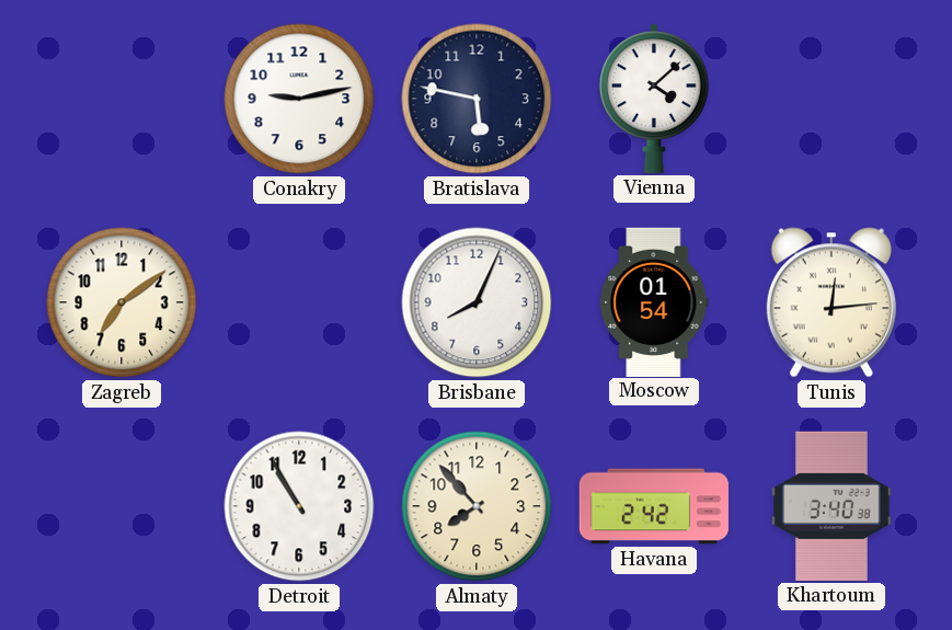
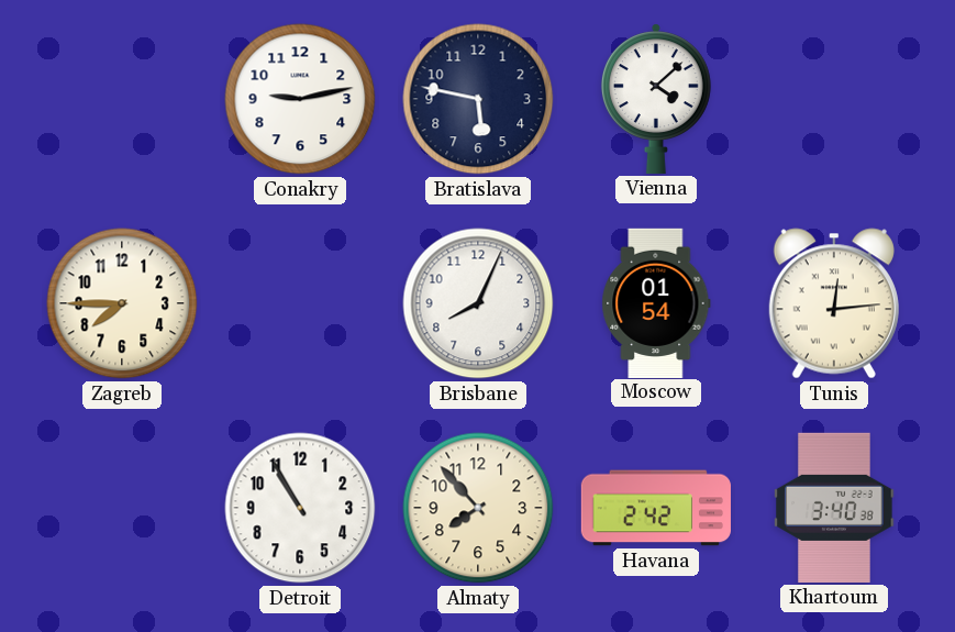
Zagreb: 7:09 -> 7:45
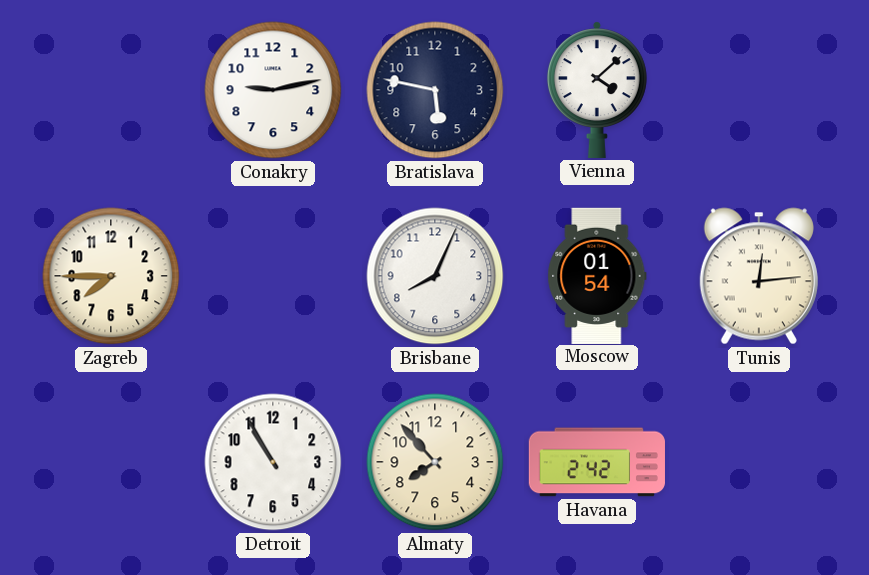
Khartoum: 3:40 -> none
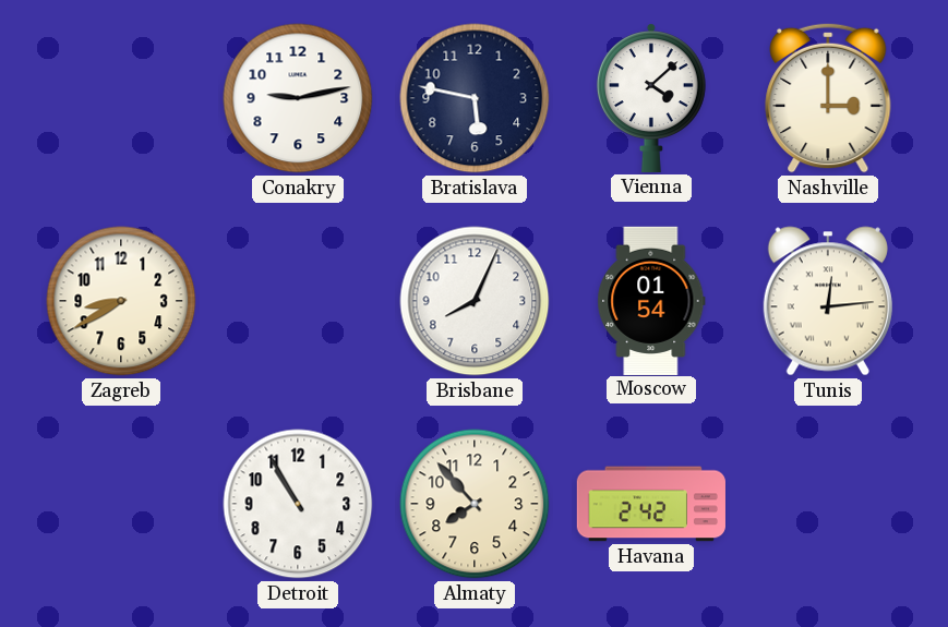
Nashville: none -> 3:00
Zagreb: 7:45 -> 8:40
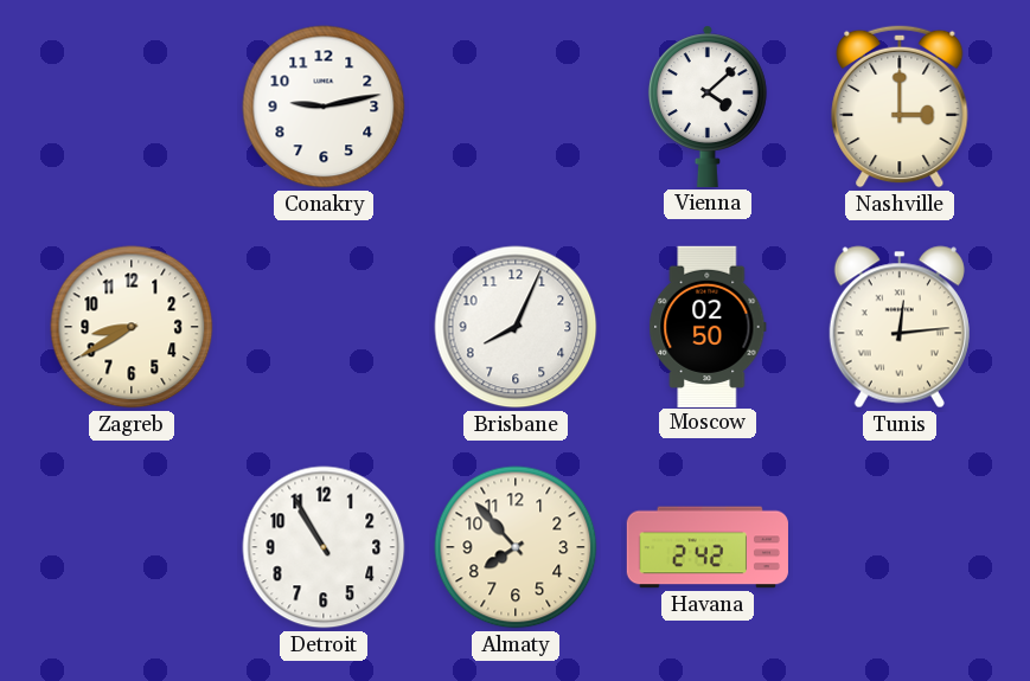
Bratislava: 5:47 -> none
Moscow: 01:54 -> 02:50
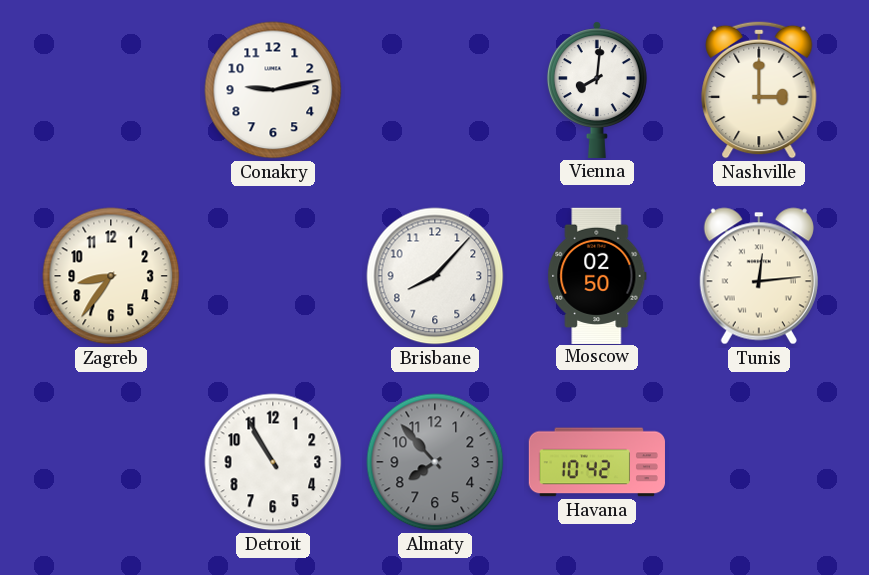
Vienna: 4:08 -> 8:01
Zagreb: 8:40 -> 8:36
Brisbane: 8:04 -> 8:07
Almaty dial: cream -> grey
Havana: 2:42 -> 10:42
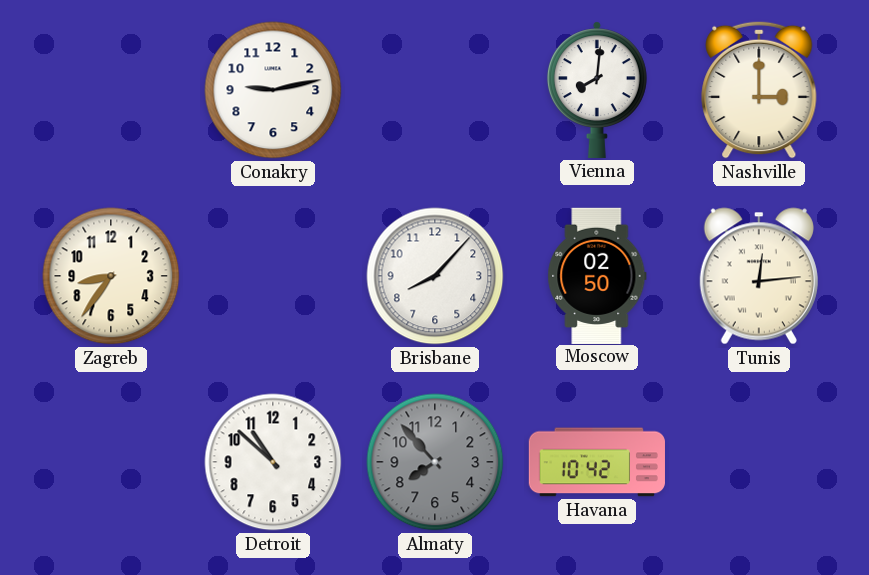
Detroit: 10:55 -> 10:52
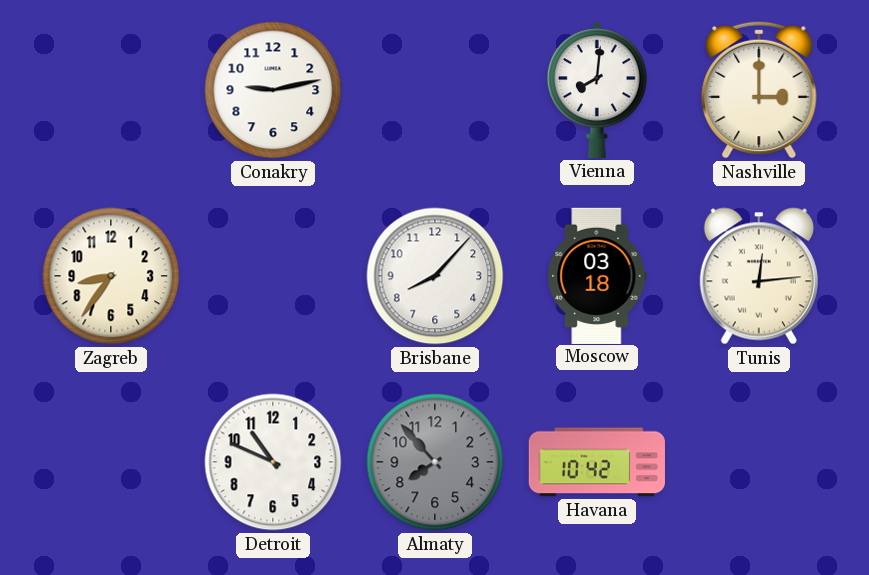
Moscow: 02:50 -> 03:18
Detroit: 10:52 -> 10:49
